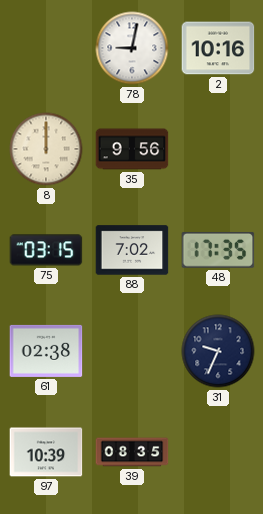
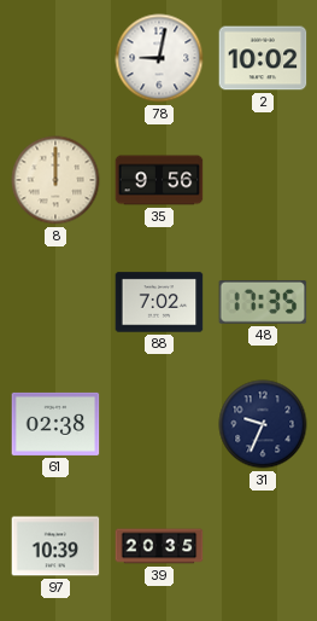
2: 10:16 -> 10:02
75: 03:15 -> none
39: 08:35 -> 20:35
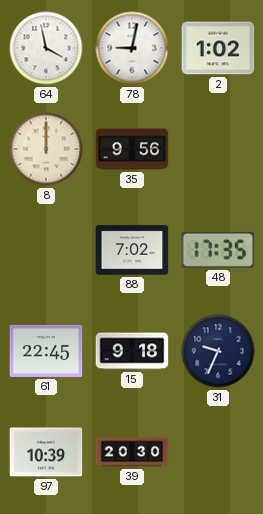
64: none -> 3:58
2: 10:02 -> 1:02
61: 02:38 -> 22:45
15: none -> 9:18
39: 20:35 -> 20:30
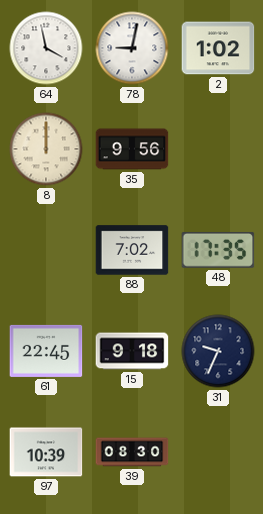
39: 20:30 -> 08:30
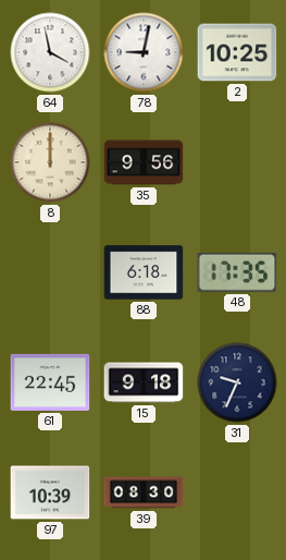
2: 1:02 -> 10:25
88: 7:02 -> 6:18
